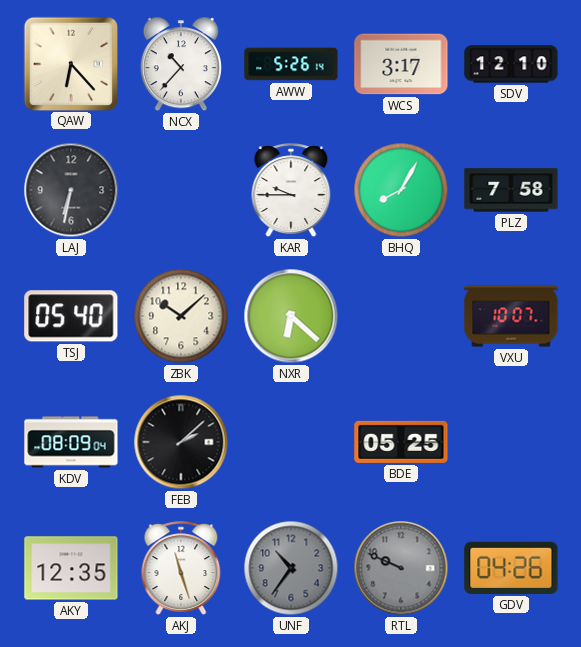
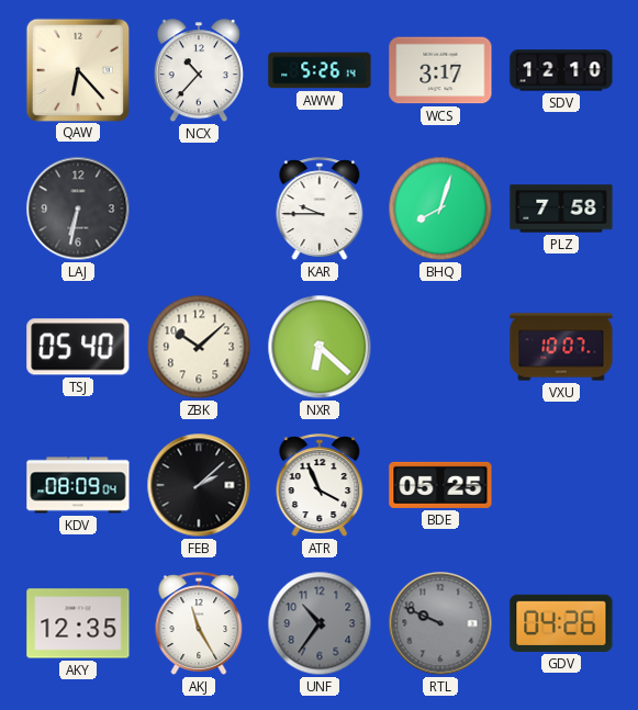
BHQ: 8:05 -> 8:03
ATR: none -> 3:56
AKJ: 11:27 -> 11:25
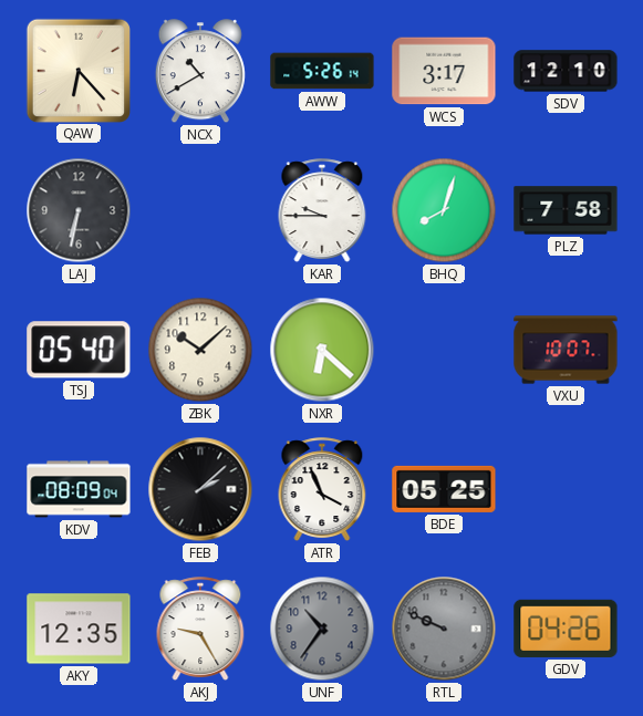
NCX: 10:37 -> 10:40
AKJ: 11:25 -> 9:25
